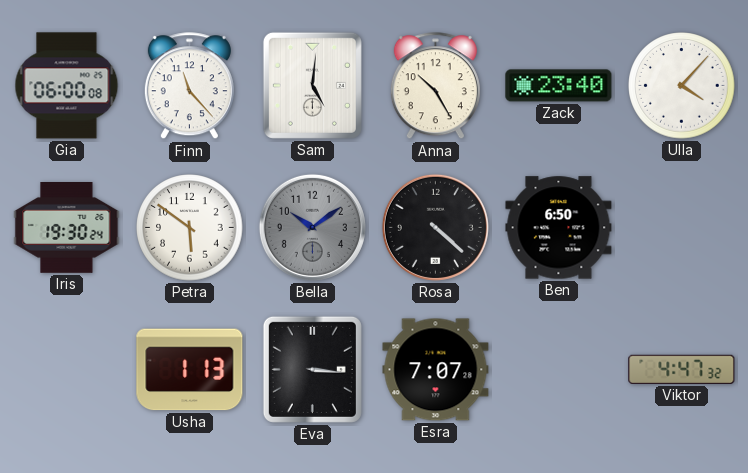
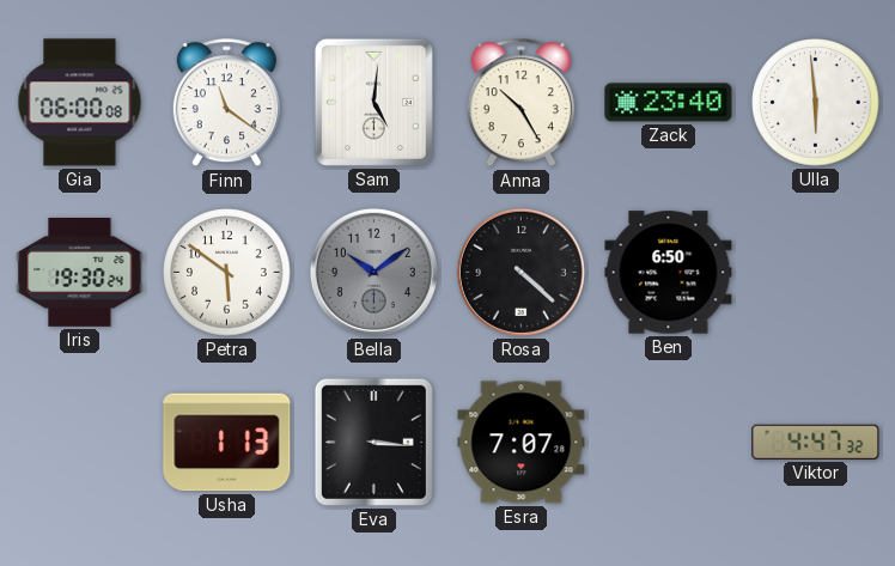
Finn: 11:23 -> 11:21
Ulla: 4:07 -> 5:59
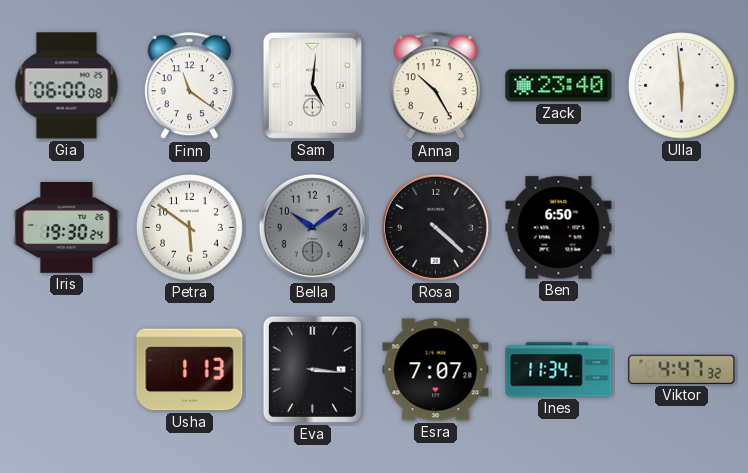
Ines: none -> 11:34
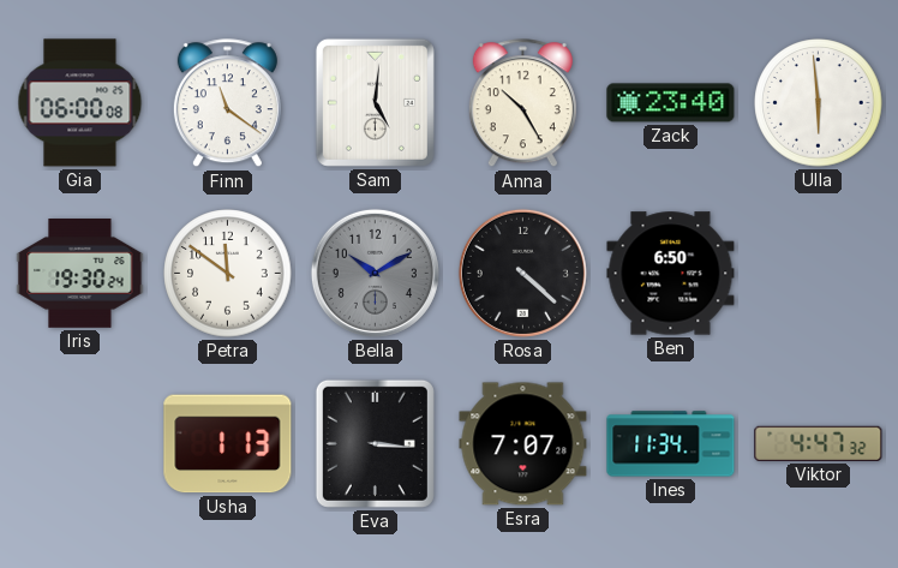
Petra: 5:51 -> 11:51
Bella: 10:09 -> 10:10
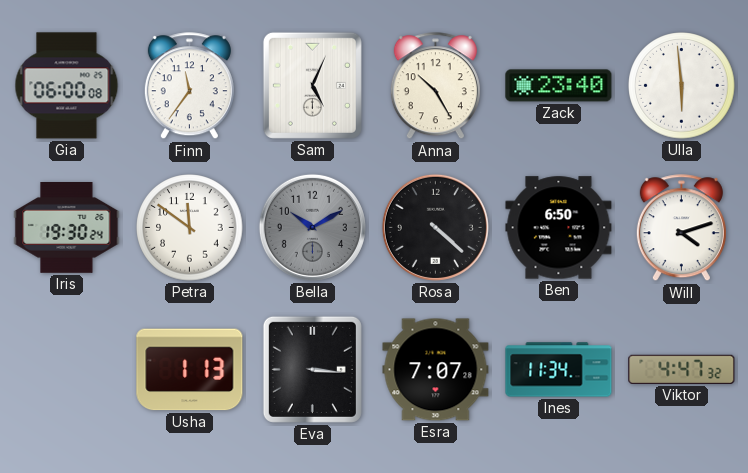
Finn: 11:21 -> 11:36
Sam: 5:01 -> 5:04
Will: none -> 4:12
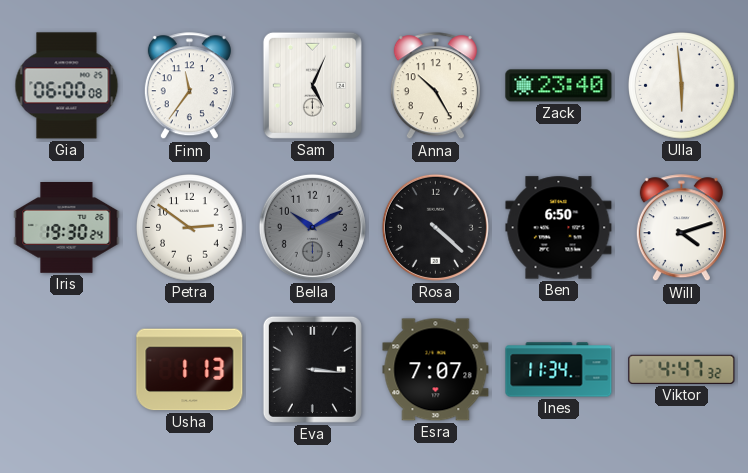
Petra: 11:51 -> 2:51
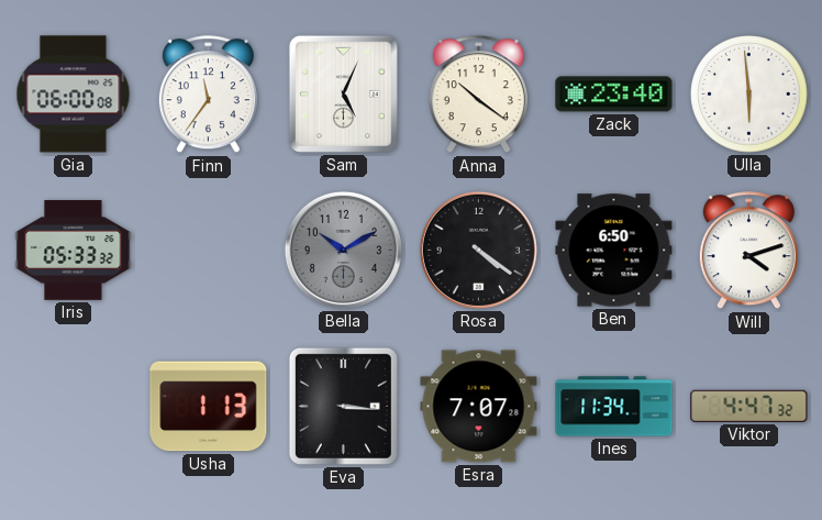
Anna: 10:25 -> 10:21
Iris: 19:30 -> 05:33
Petra: 2:51 -> none
Rosa: 4:22 -> 4:21
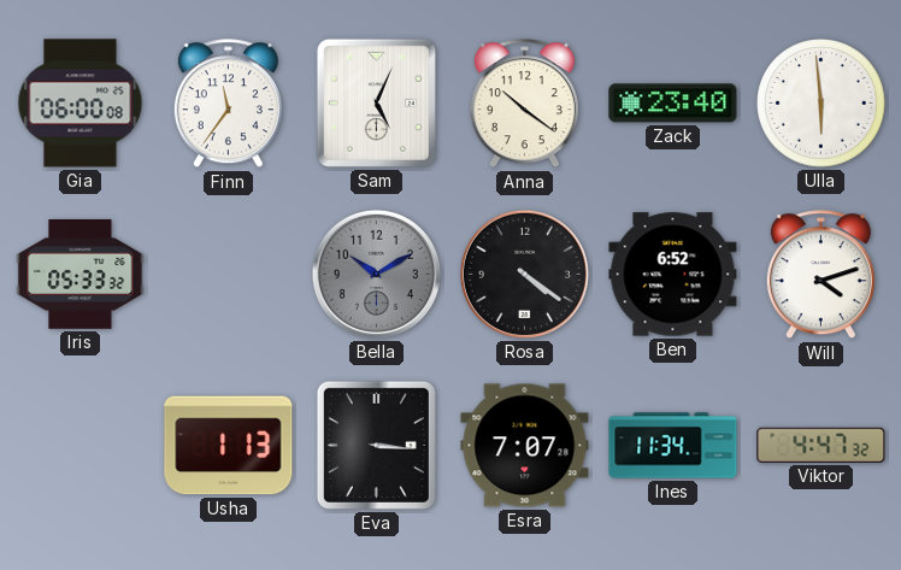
Ben: 6:50 -> 6:52
